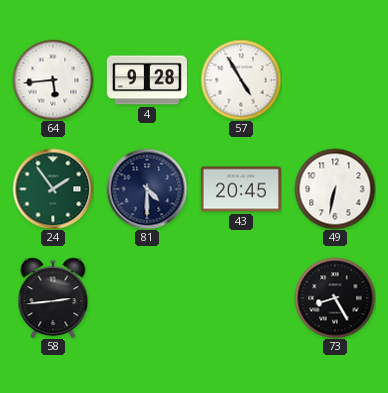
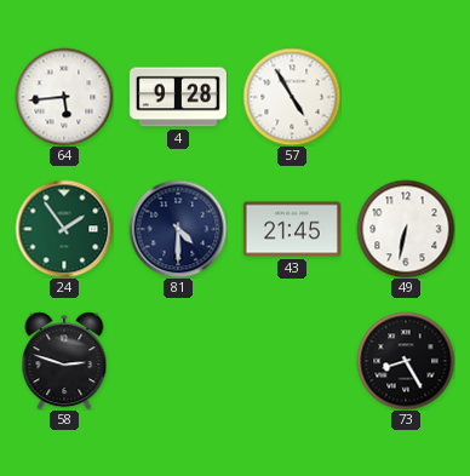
43: 20:45 -> 21:45
58: 2:44 -> 2:48
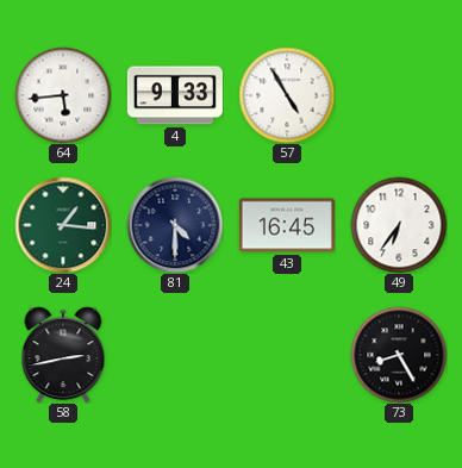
4: 9:28 -> 9:33
24: 1:54 -> 1:16
43: 21:45 -> 16:45
49: 6:32 -> 6:36
58: 2:48 -> 2:43
